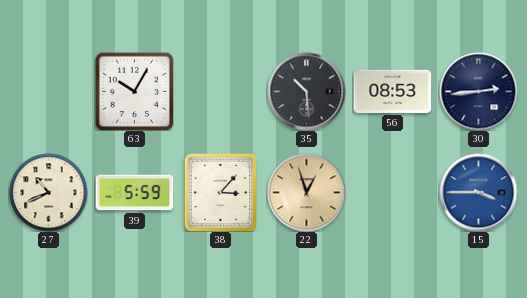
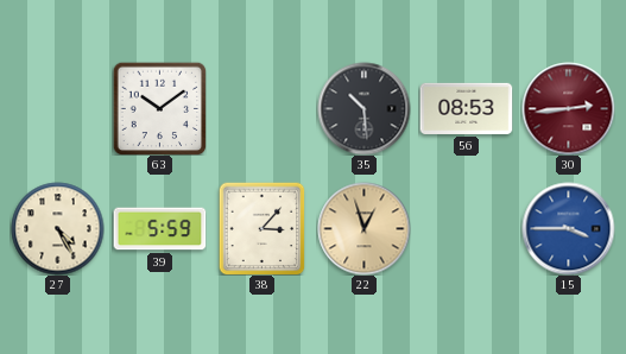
63: 10:05 -> 10:09
30 dial: navy -> burgundy
27: 10:41 -> 4:25
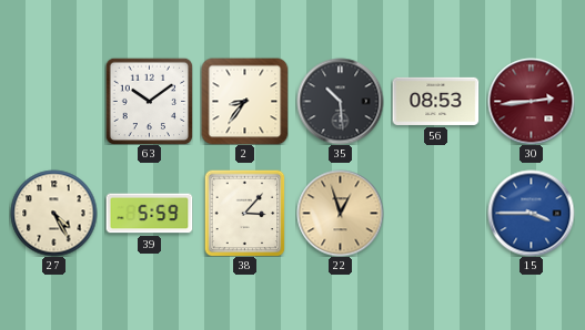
2: none -> 8:36
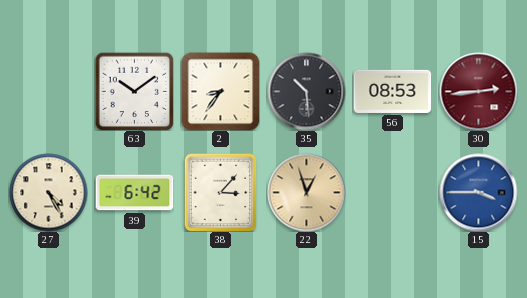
39: 5:59 -> 6:42
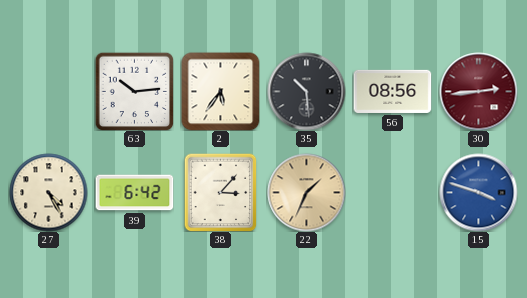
63: 10:09 -> 10:14
2: 8:36 -> 5:36
56: 08:53 -> 08:56
22: 12:57 -> 1:34
15: 3:45 -> 3:48
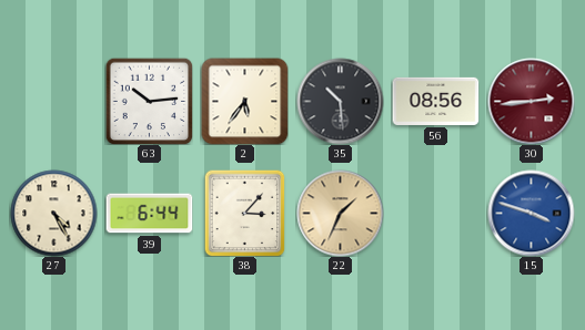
39: 6:42 -> 6:44
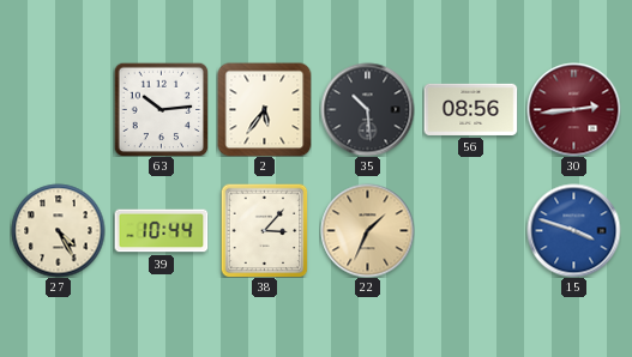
39: 6:44 -> 10:44
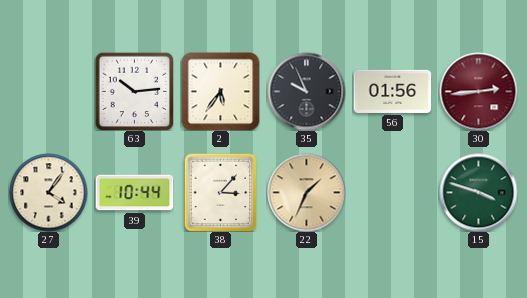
35: 10:29 -> 9:56
56: 08:56 -> 01:56
27: 4:25 -> 4:06
15 dial: blue -> green
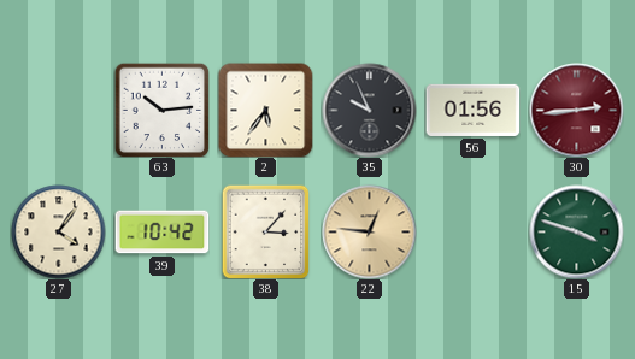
39: 10:44 -> 10:42
22: 1:34 -> 12:46
